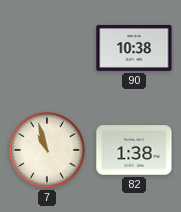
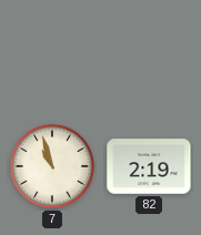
90: 10:38 -> none
82: 1:38 -> 2:19
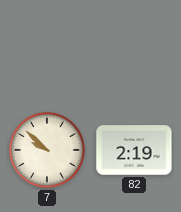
7: 10:57 -> 9:52
